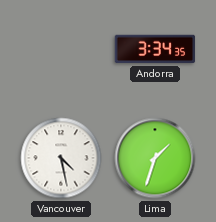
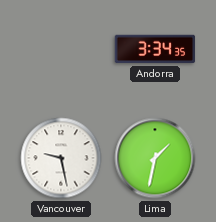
Vancouver: 4:28 -> 9:28
Lima: 1:33 -> 1:32
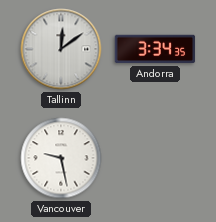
Tallinn: none -> 12:09
Lima: 1:32 -> none
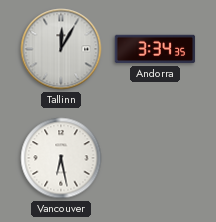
Tallinn: 12:09 -> 12:05
Vancouver: 9:28 -> 6:28
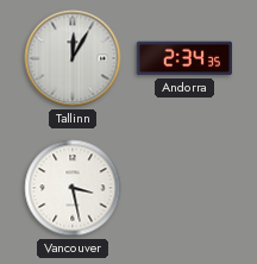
Andorra: 3:34 -> 2:34
Vancouver: 6:28 -> 3:28
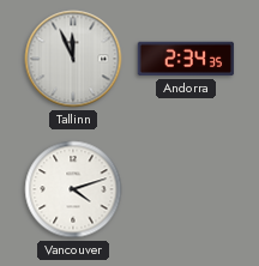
Tallinn: 12:05 -> 11:56
Vancouver: 3:28 -> 4:12
